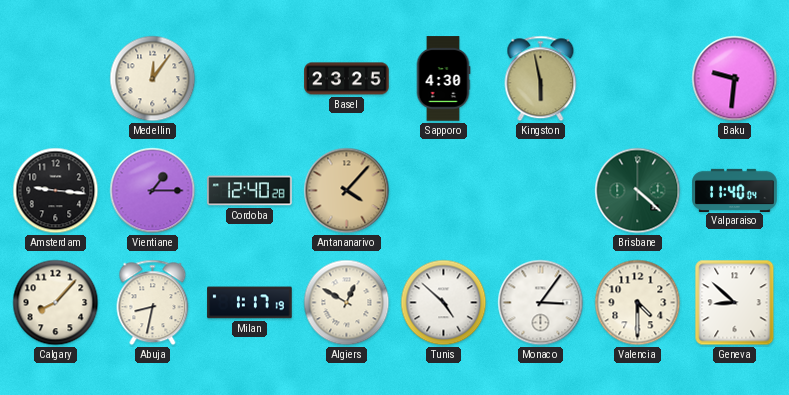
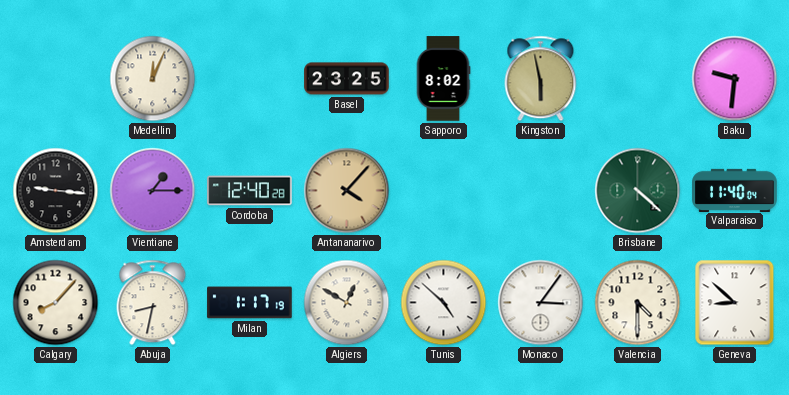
Medellin: 12:06 -> 12:04
Sapporo: 4:30 -> 8:02
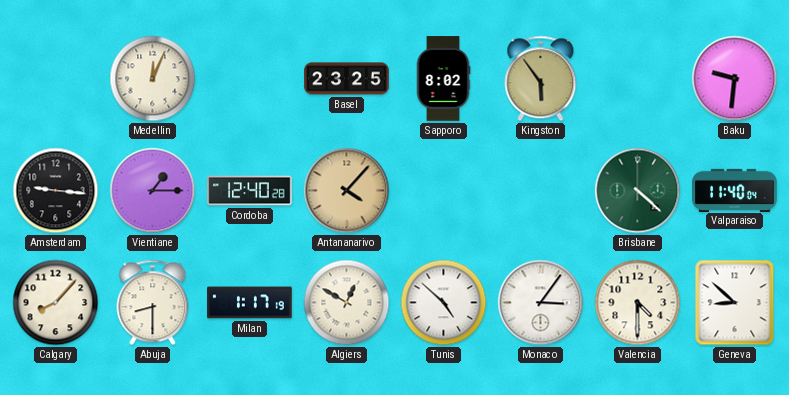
Kingston: 5:58 -> 5:54
Abuja: 8:32 -> 8:30
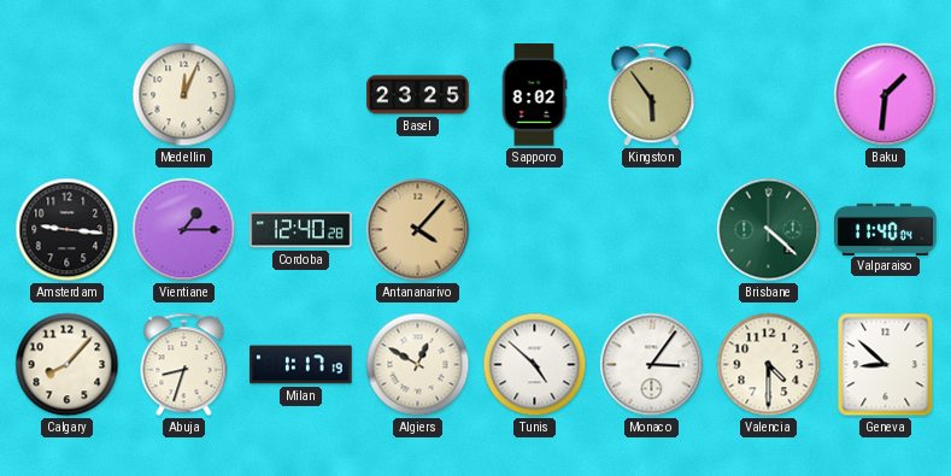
Baku: 9:31 -> 1:31
Abuja: 8:30 -> 8:33
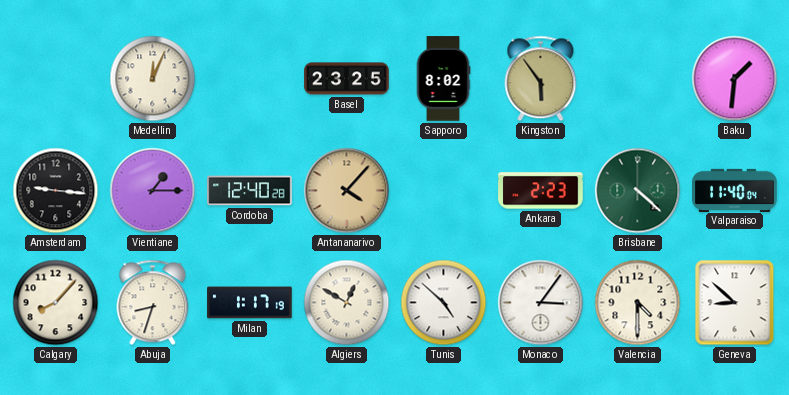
Ankara: none -> 2:23
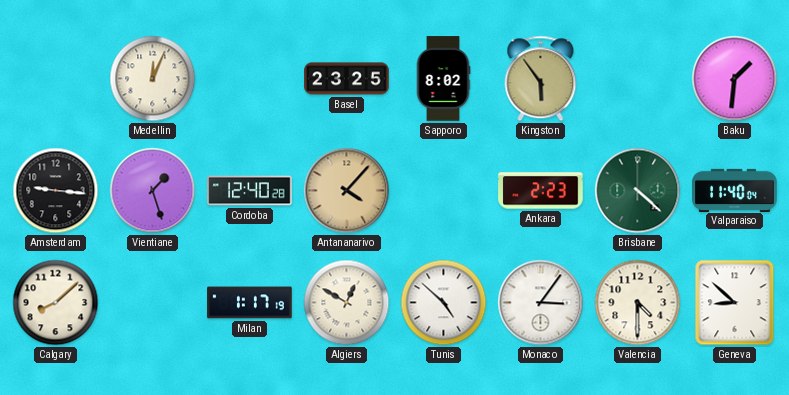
Vientiane: 1:15 -> 1:27
Calgary: 8:07 -> 8:08
Abuja: 8:33 -> none
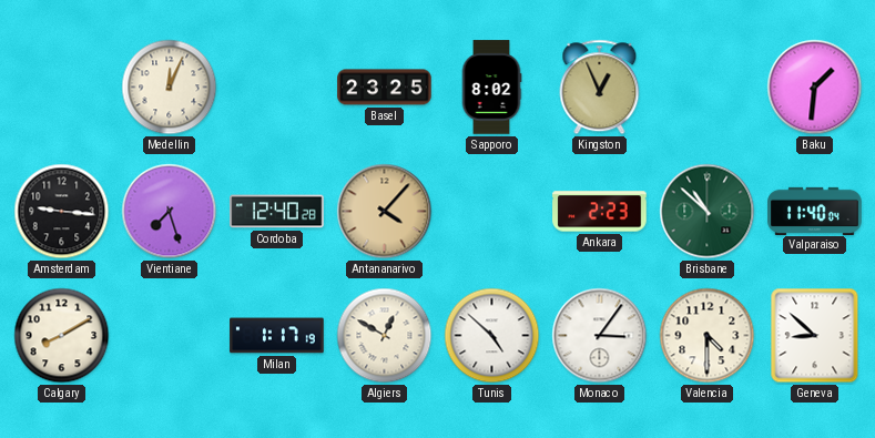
Kingston: 5:54 -> 12:56
Vientiane: 1:27 -> 7:27
Brisbane: 4:22 -> 10:52
Calgary: 8:08 -> 8:10
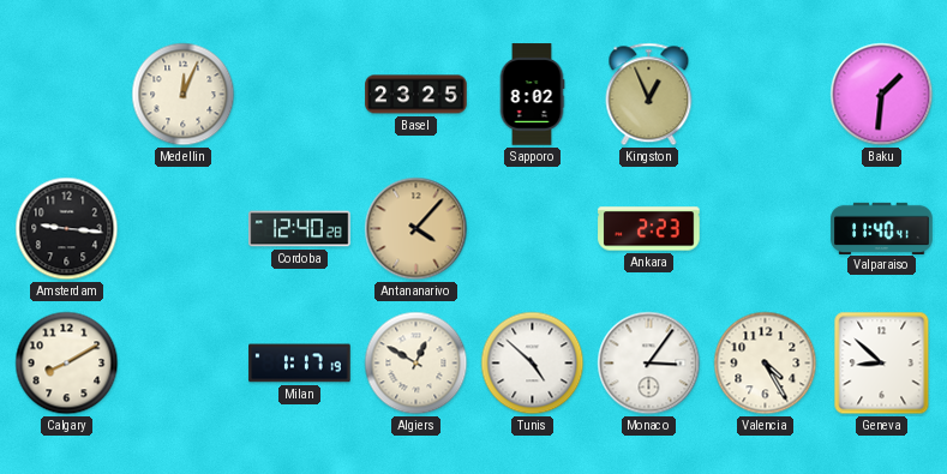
Vientiane: 7:27 -> none
Brisbane: 10:52 -> none
Valparaiso: 11:40:04 -> 11:40:41
Valencia: 4:30 -> 4:25
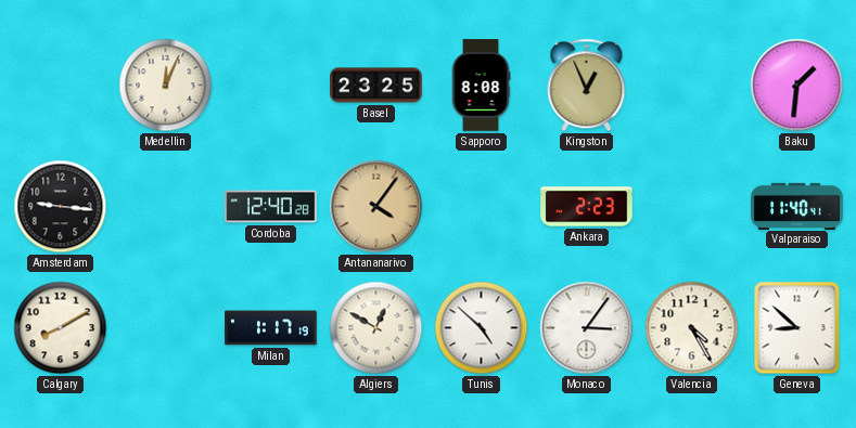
Sapporo: 8:02 -> 8:08
Antananarivo: 4:07 -> 4:06
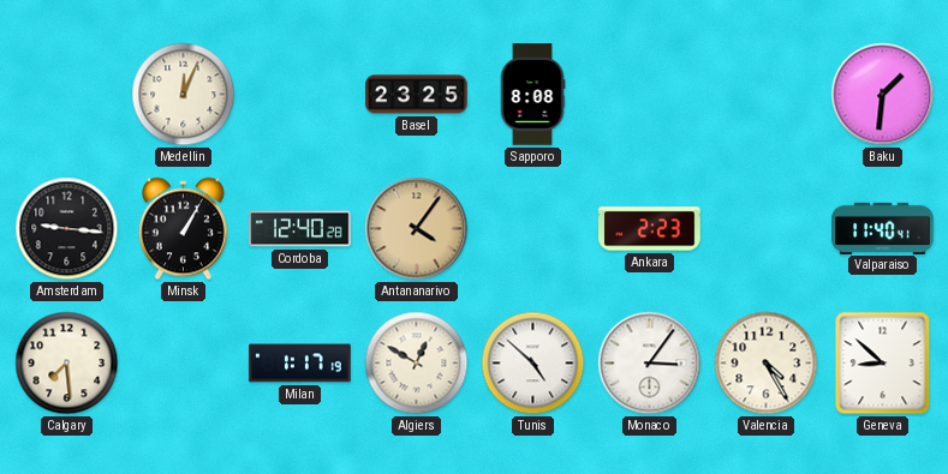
Kingston: 12:56 -> none
Minsk: none -> 1:05
Calgary: 8:10 -> 7:29
